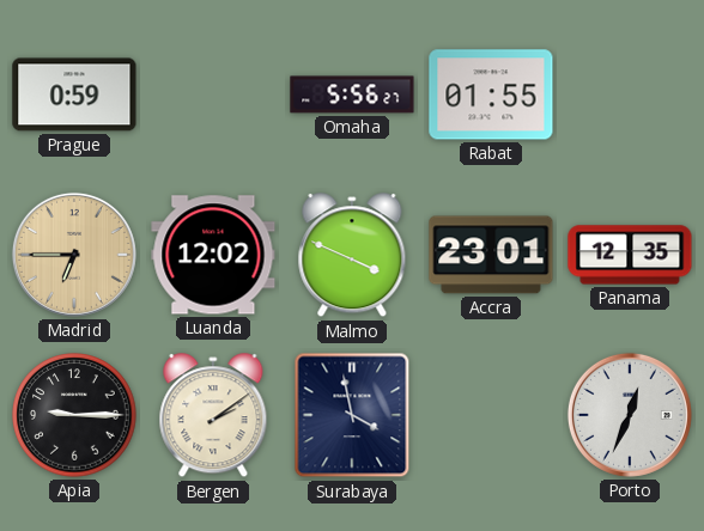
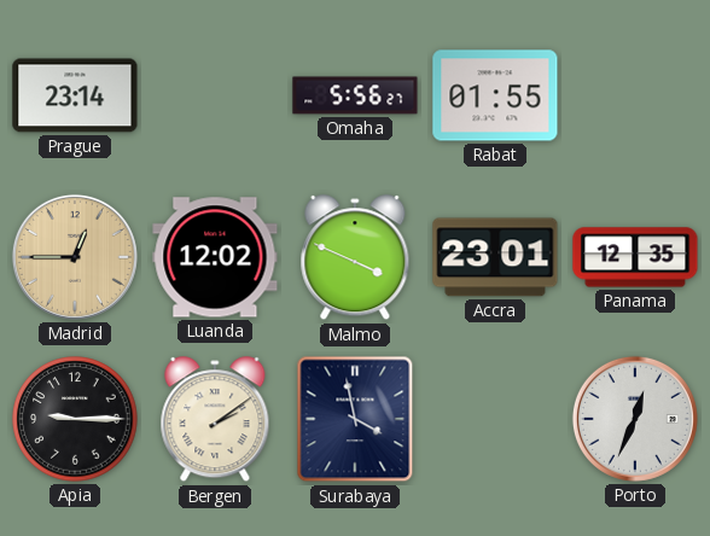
Prague: 0:59 -> 23:14
Madrid: 6:45 -> 12:45
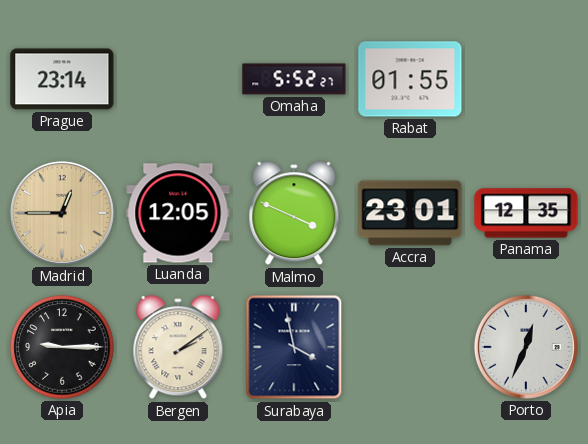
Omaha: 5:56 -> 5:52
Luanda: 12:02 -> 12:05
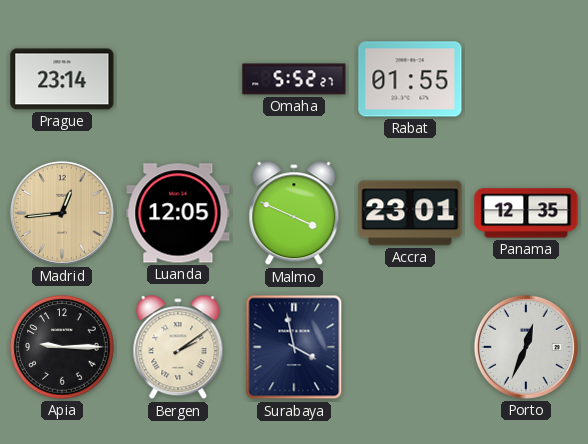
Madrid: 12:45 -> 12:44
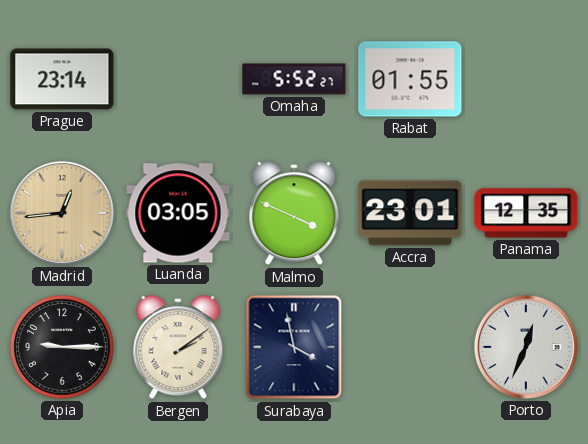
Luanda: 12:05 -> 03:05
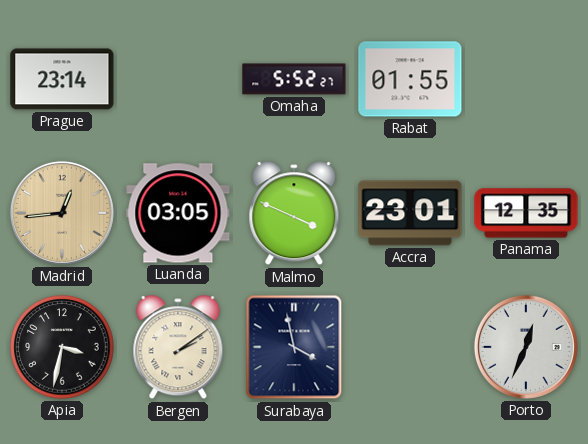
Apia: 9:15 -> 3:32
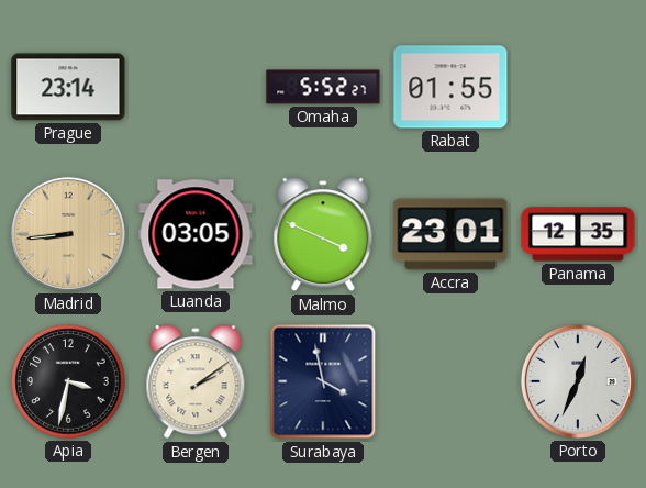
Madrid: 12:44 -> 8:44
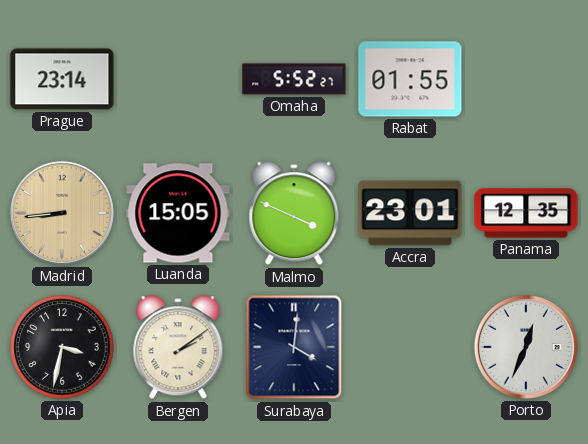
Luanda: 03:05 -> 15:05
Surabaya: 3:58 -> 4:01
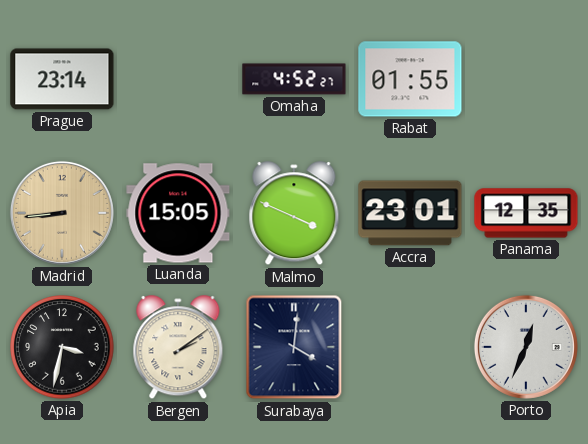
Omaha: 5:52 -> 4:52
